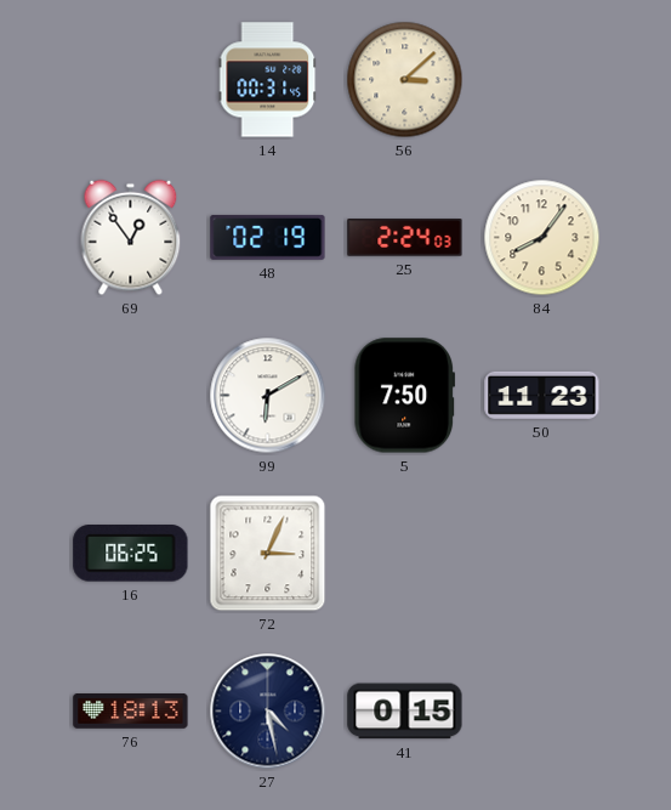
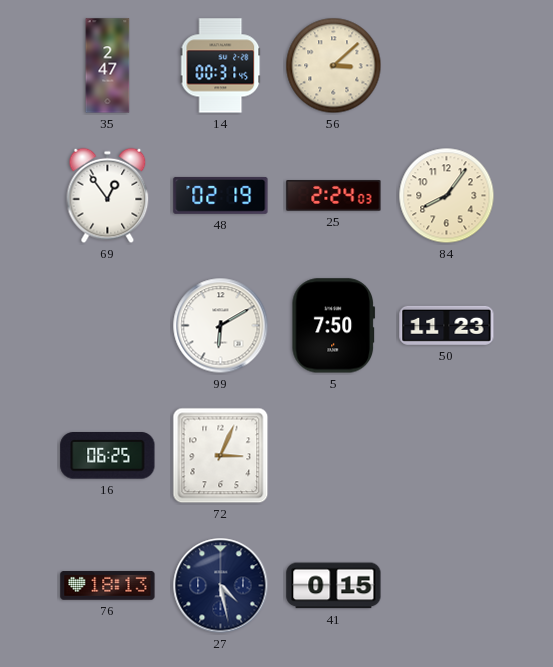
35: none -> 2:47
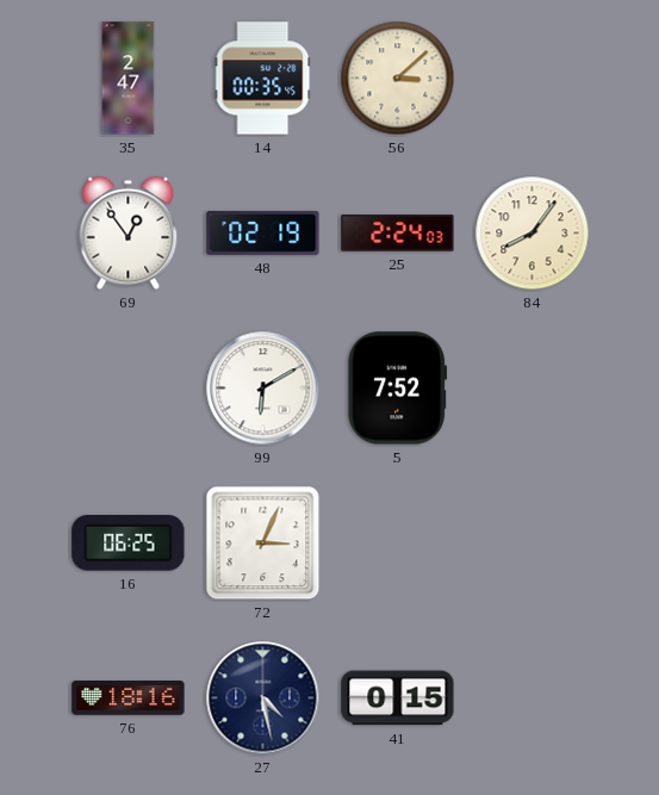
14: 00:31 -> 00:35
5: 7:50 -> 7:52
50: 11:23 -> none
76: 18:13 -> 18:16
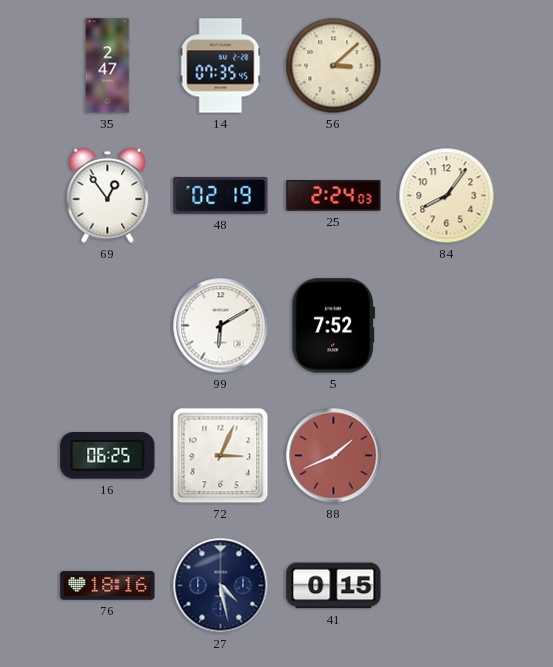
14: 00:35 -> 07:35
88: none -> 1:41
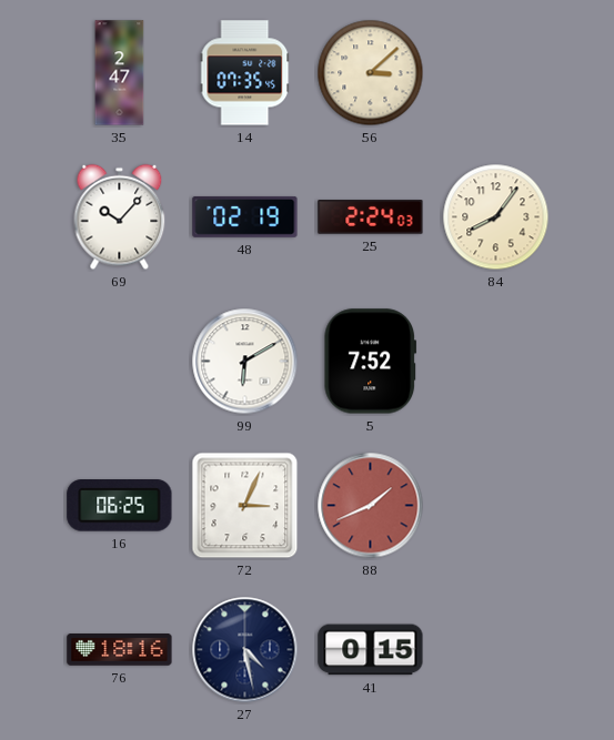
69: 12:54 -> 10:07
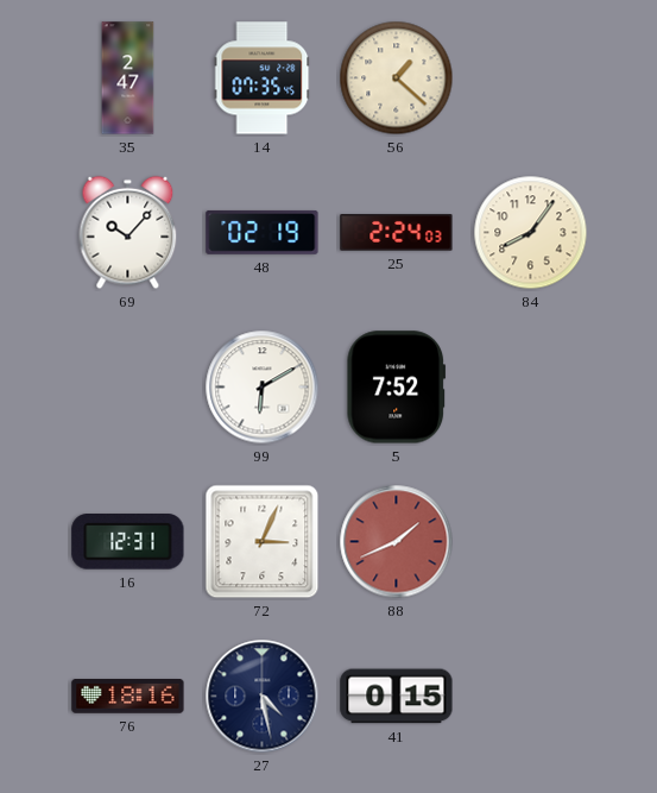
56: 3:08 -> 1:22
16: 06:25 -> 12:31
